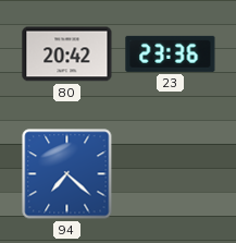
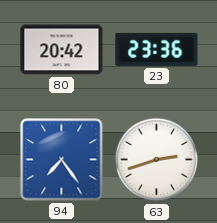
94: 7:22 -> 7:24
63: none -> 2:42
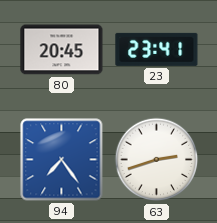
80: 20:42 -> 20:45
23: 23:36 -> 23:41
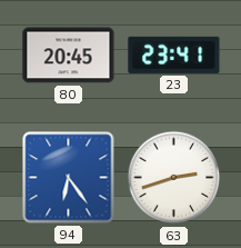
94: 7:24 -> 6:24
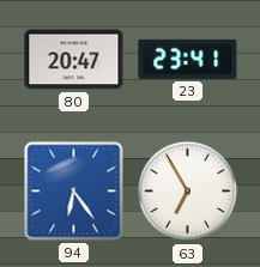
80: 20:45 -> 20:47
63: 2:42 -> 6:55
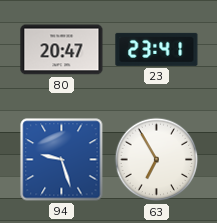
94: 6:24 -> 9:27
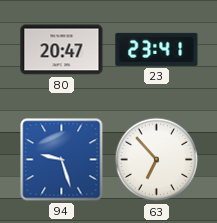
63: 6:55 -> 6:53
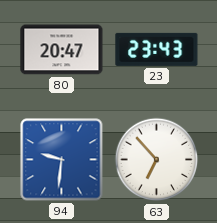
23: 23:41 -> 23:43
94: 9:27 -> 9:31
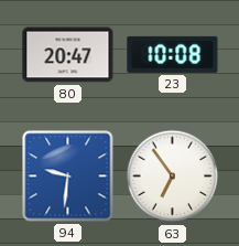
23: 23:43 -> 10:08
63: 6:53 -> 6:54
